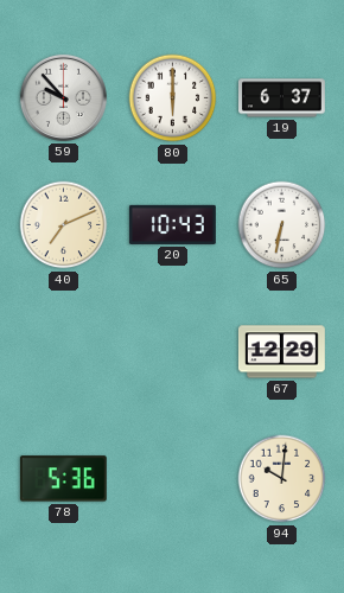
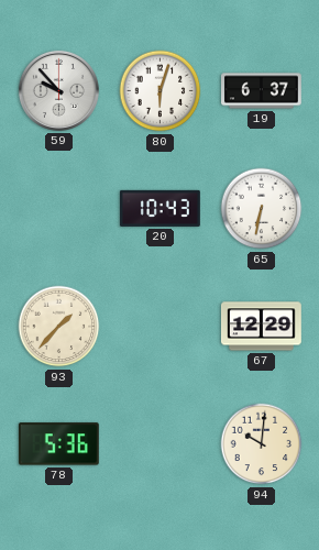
80: 6:00 -> 6:03
40: 7:11 -> none
93: none -> 1:37
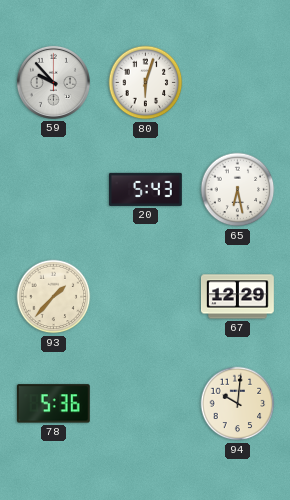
19: 6:37 -> none
20: 10:43 -> 5:43
65: 6:32 -> 6:28
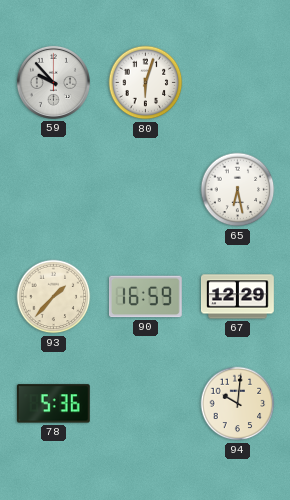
20: 5:43 -> none
90: none -> 16:59
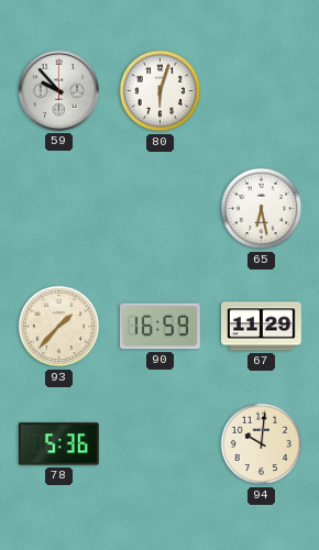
67: 12:29 -> 11:29
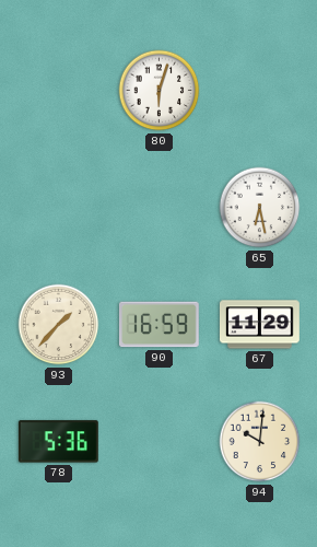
59: 9:53 -> none
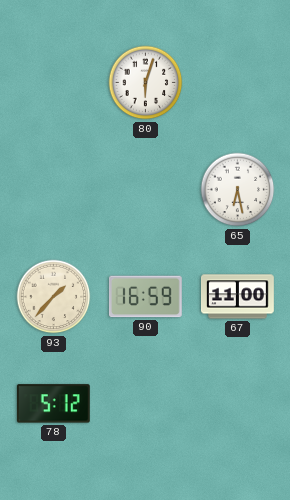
67: 11:29 -> 11:00
78: 5:36 -> 5:12
94: 10:01 -> none
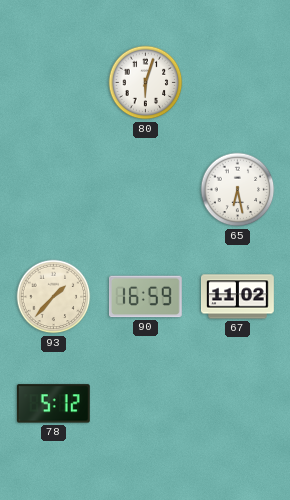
67: 11:00 -> 11:02
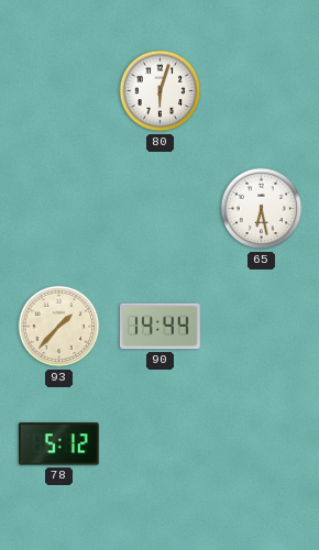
90: 16:59 -> 14:44
67: 11:02 -> none
